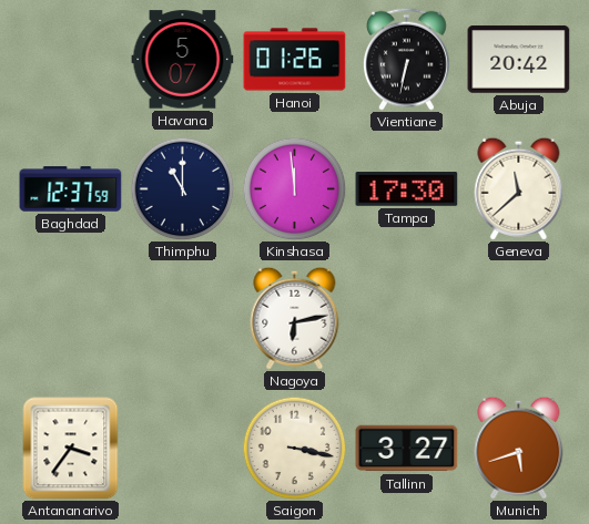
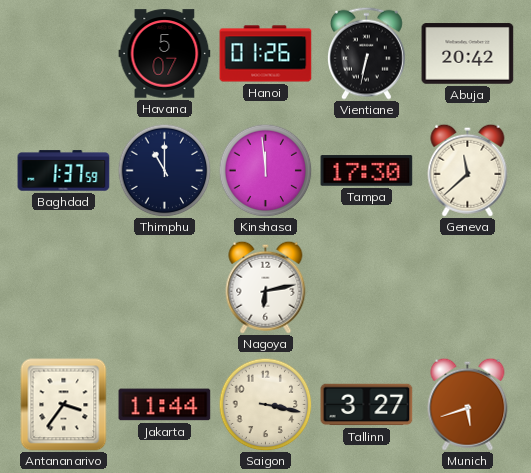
Baghdad: 12:37 -> 1:37
Jakarta: none -> 11:44
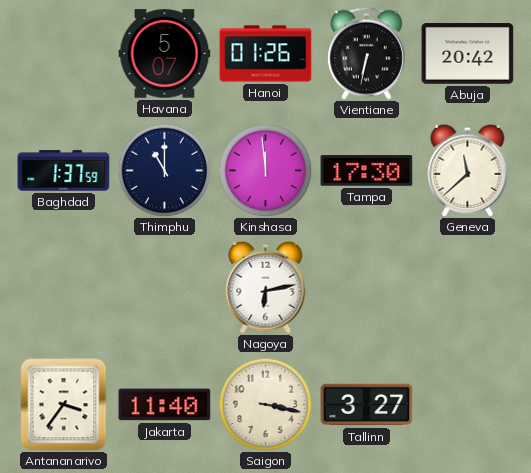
Jakarta: 11:44 -> 11:40
Munich: 5:42 -> none
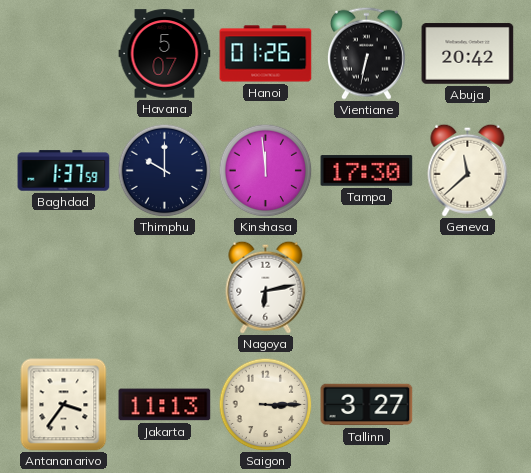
Thimphu: 11:00 -> 10:00
Jakarta: 11:40 -> 11:13
Saigon: 3:17 -> 3:15
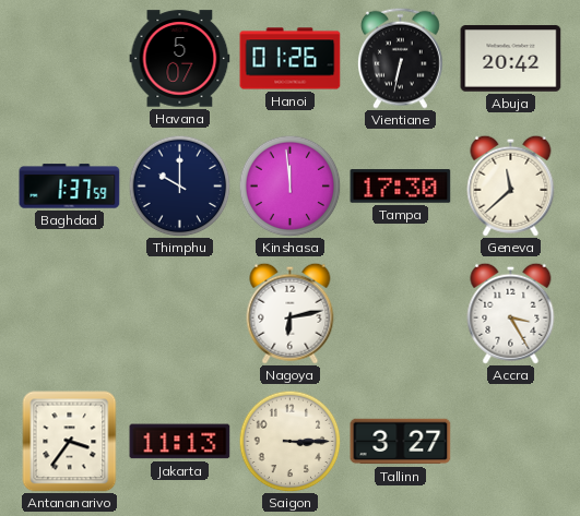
Accra: none -> 3:25
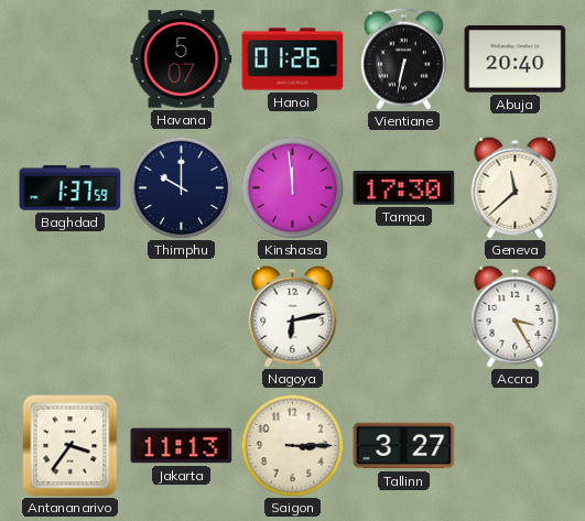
Abuja: 20:42 -> 20:40
